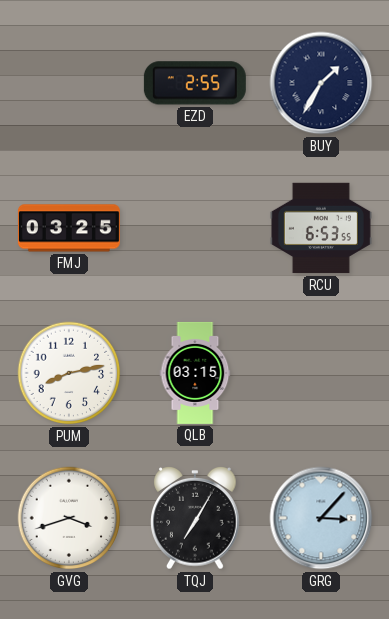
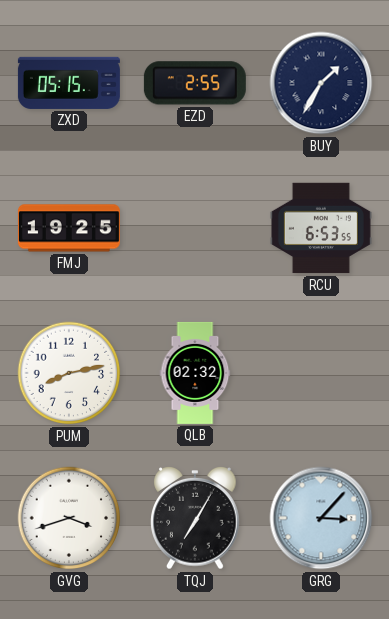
ZXD: none -> 05:15
FMJ: 03:25 -> 19:25
QLB: 03:15 -> 02:32
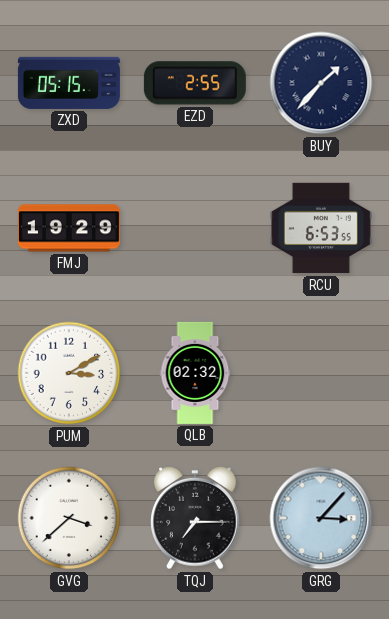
BUY: 1:35 -> 1:37
FMJ: 19:25 -> 19:29
PUM: 8:13 -> 3:10
GVG: 3:42 -> 3:38
TQJ: 7:05 -> 7:15
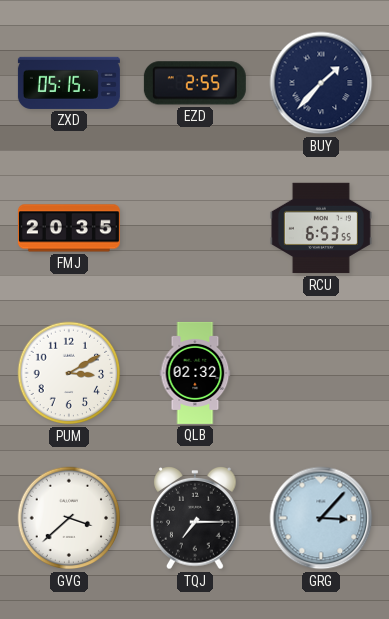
FMJ: 19:29 -> 20:35
